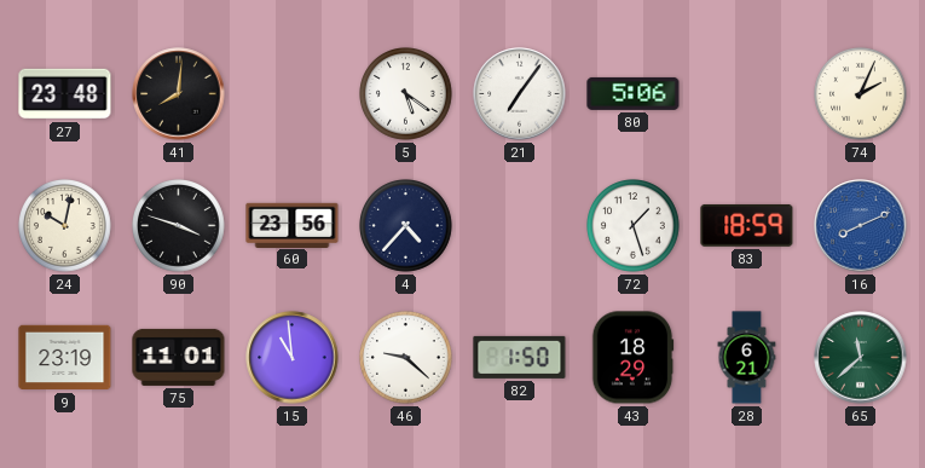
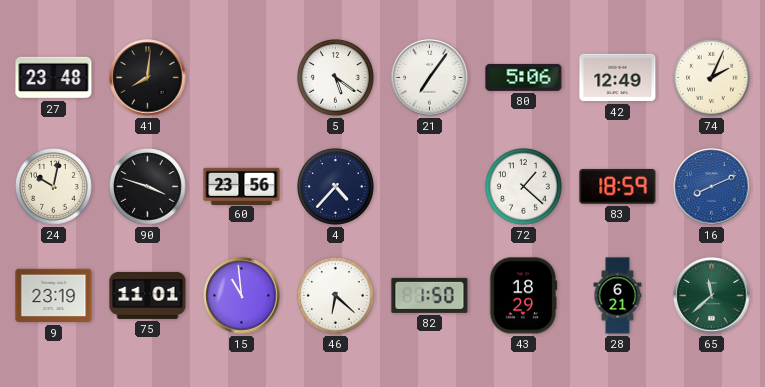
42: none -> 12:49
72: 1:27 -> 1:22
46: 9:22 -> 6:22
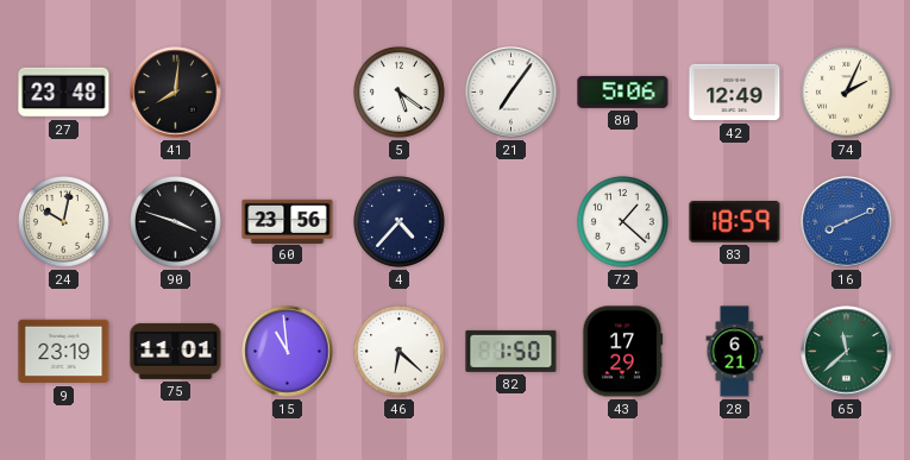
43: 18:29 -> 17:29
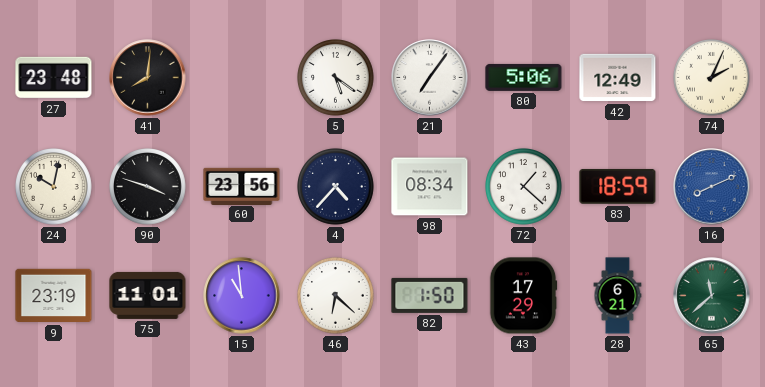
98: none -> 08:34
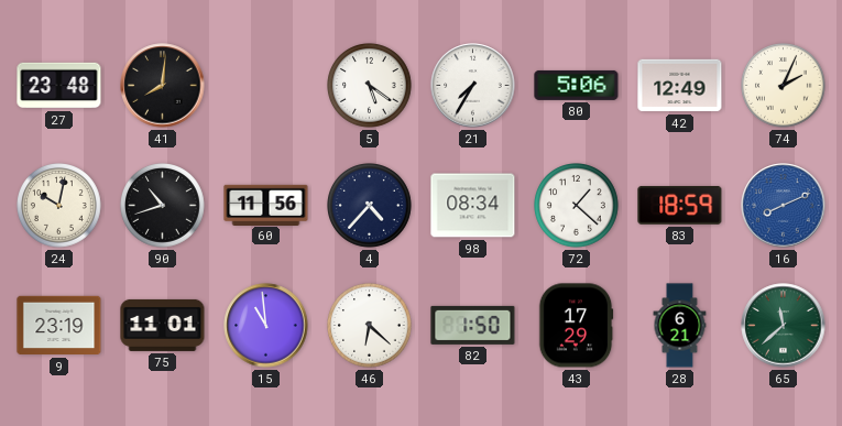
21: 7:06 -> 7:35
90: 3:48 -> 10:42
60: 23:56 -> 11:56
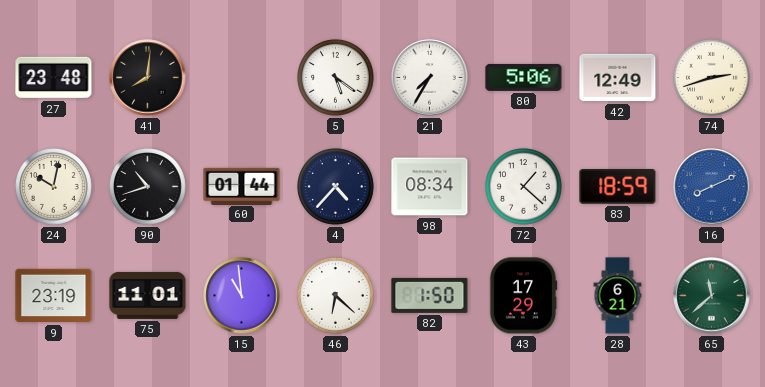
74: 2:04 -> 2:42
60: 11:56 -> 01:44
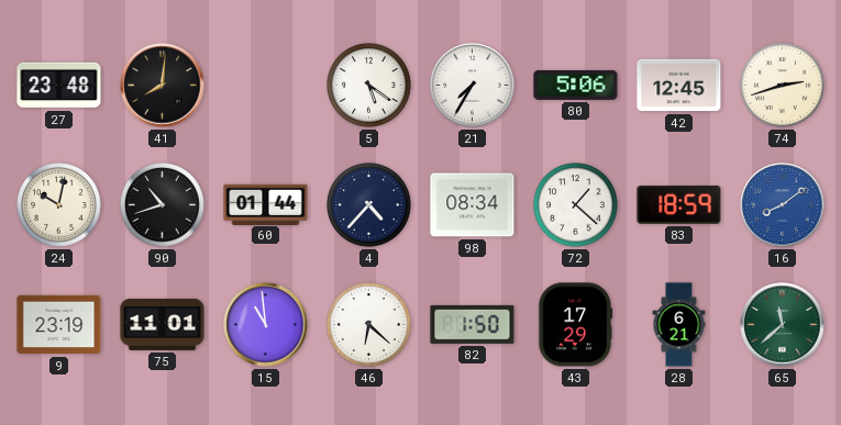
42: 12:49 -> 12:45
16: 8:11 -> 8:09
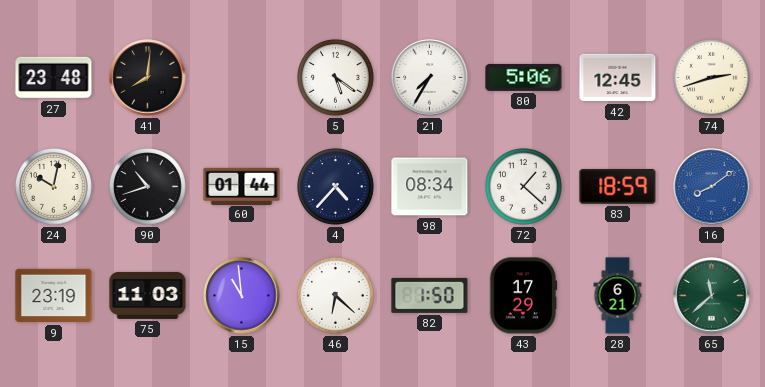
75: 11:01 -> 11:03
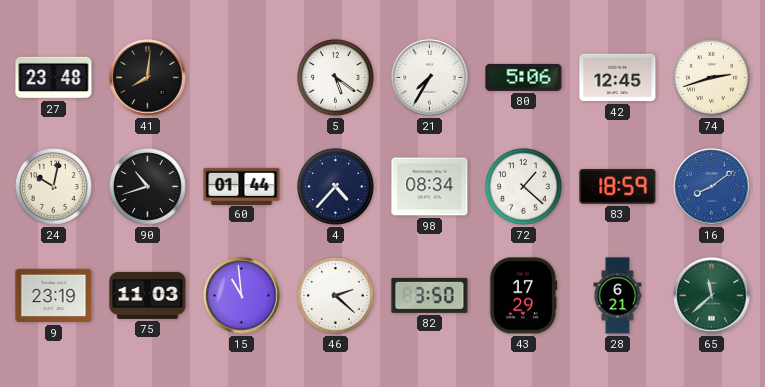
46: 6:22 -> 2:22
82: 1:50 -> 3:50
